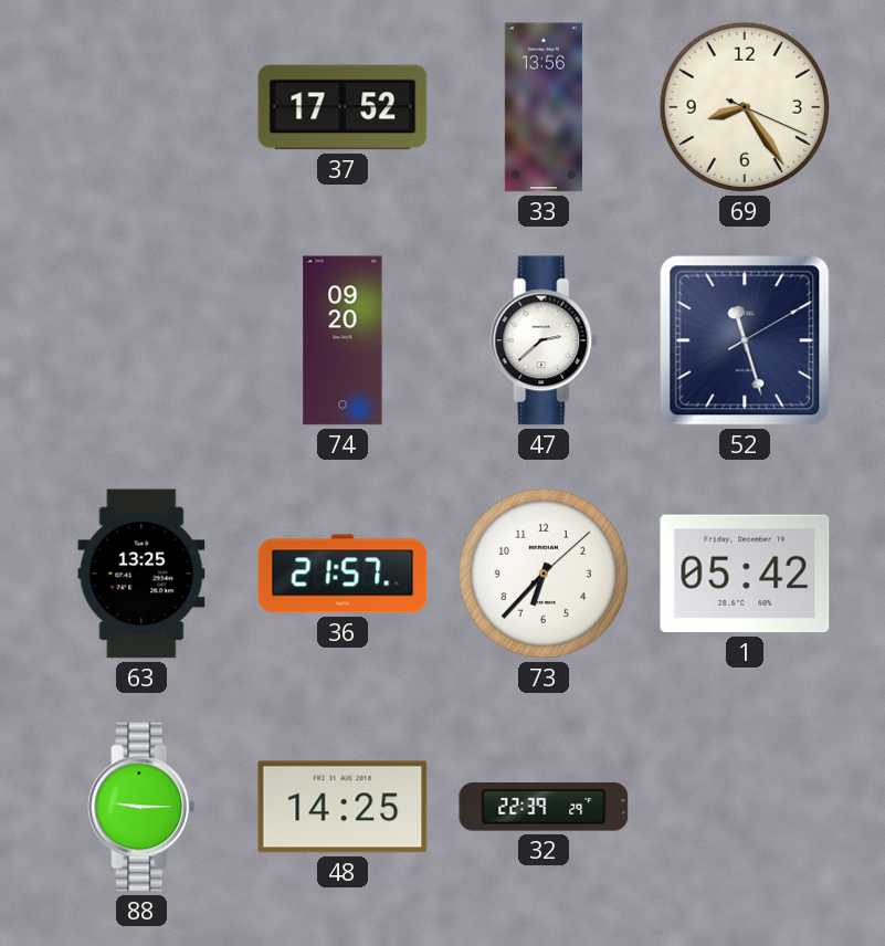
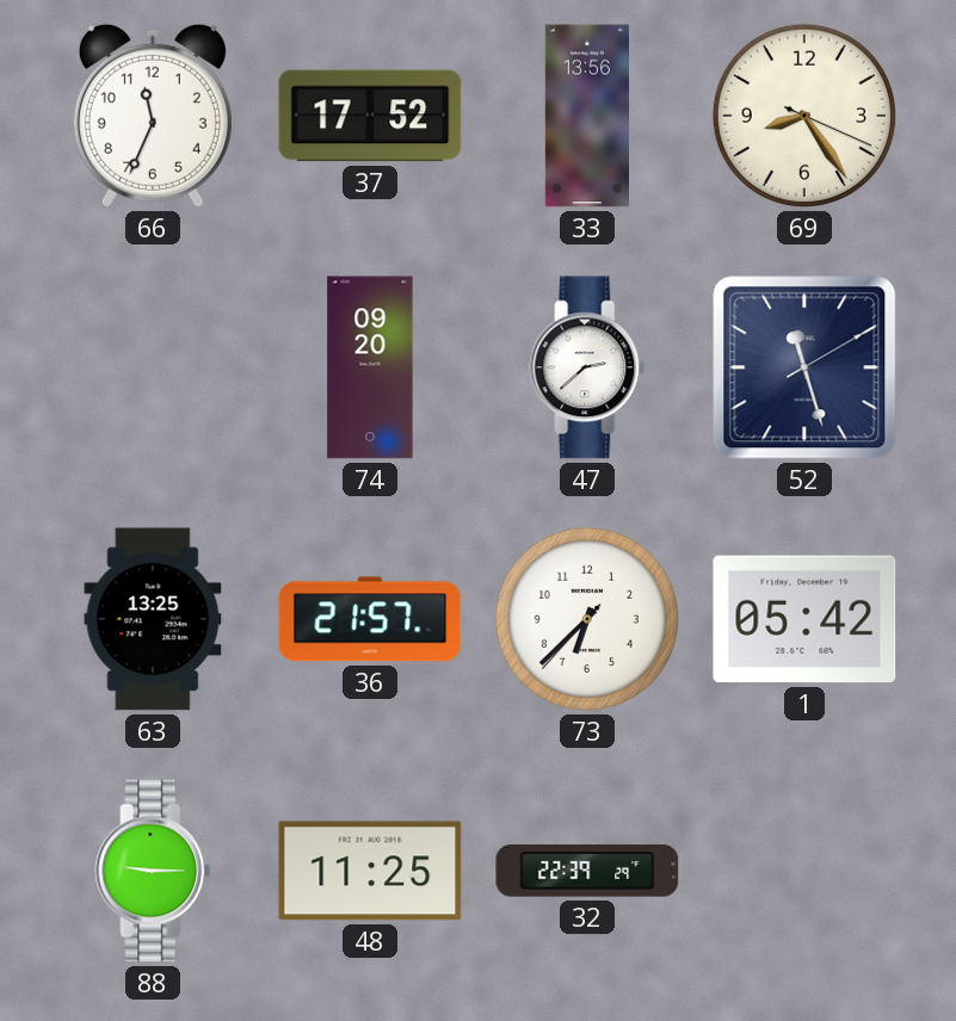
66: none -> 11:34
73: 6:37:08 -> 6:37:37
48: 14:25 -> 11:25
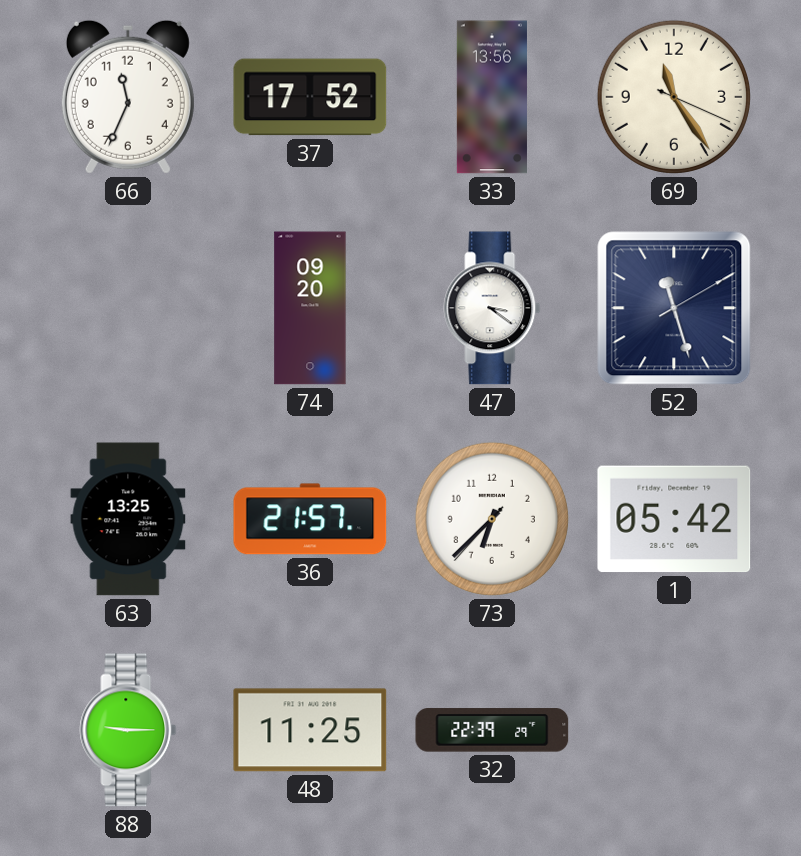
69: 8:24 -> 11:24
47: 2:38 -> 3:21
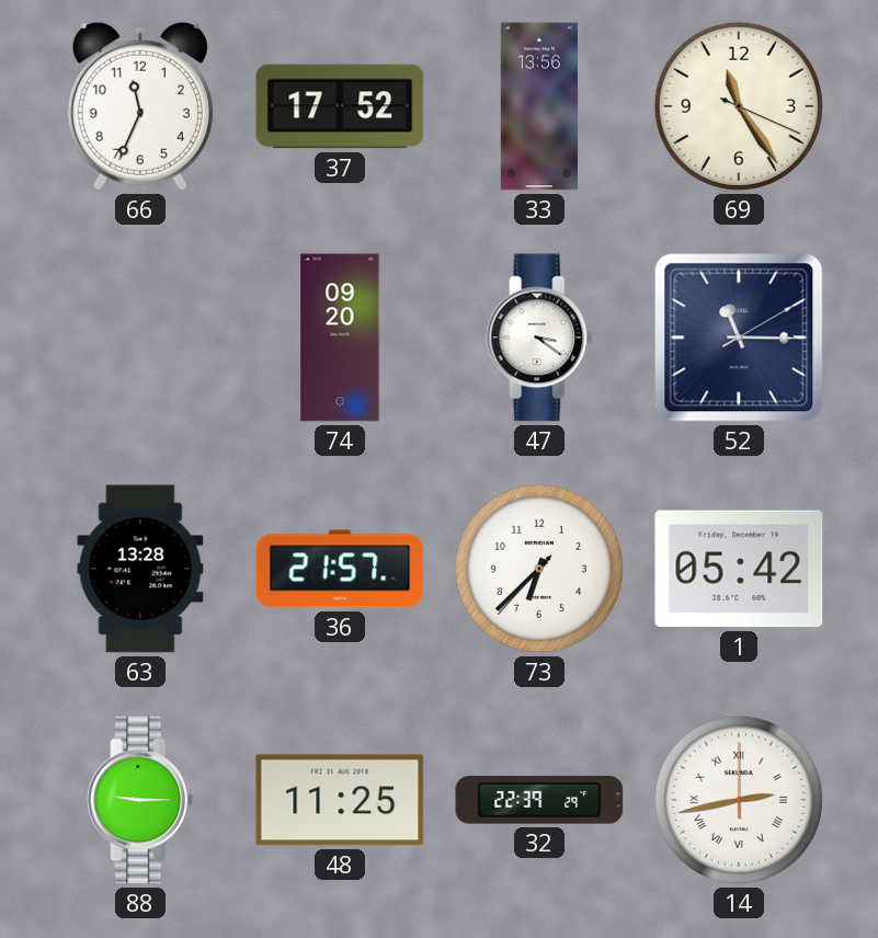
52: 11:27 -> 11:15
63: 13:25 -> 13:28
14: none -> 2:43
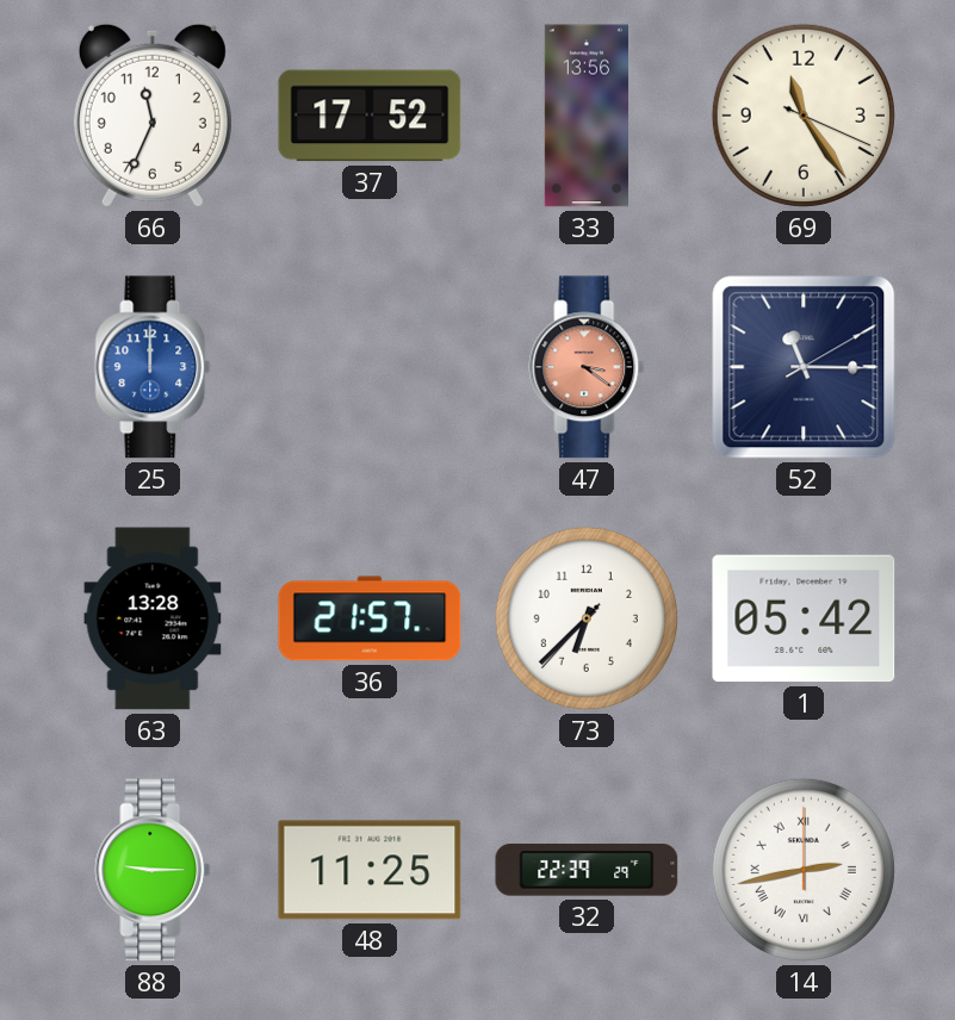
25: none -> 12:00
74: 09:20 -> none
47 dial: white -> salmon
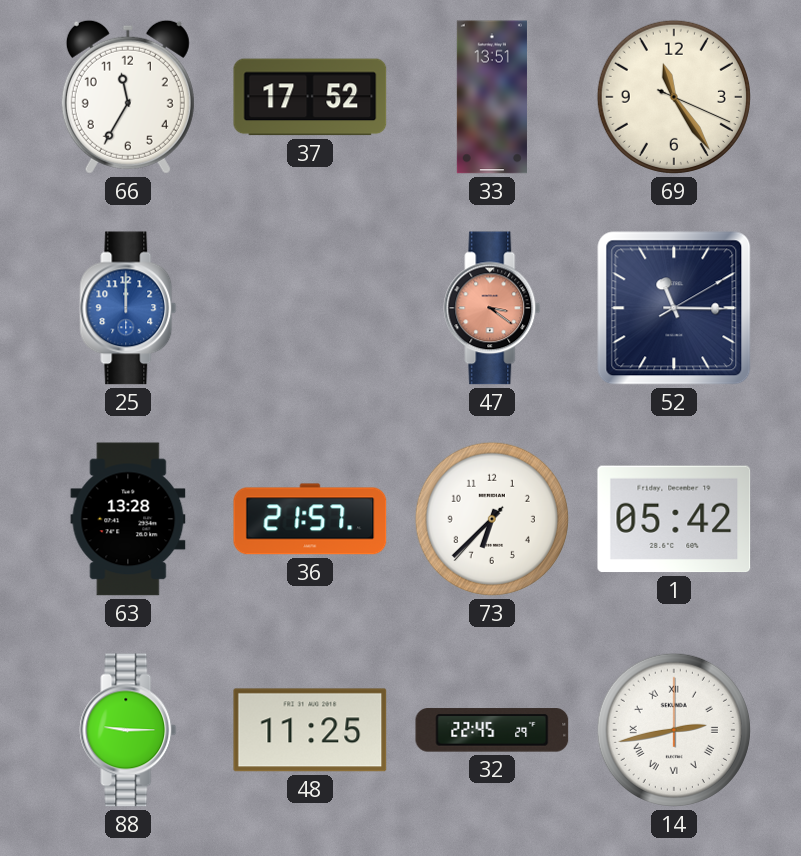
66: 11:34 -> 11:35
33: 13:56 -> 13:51
32: 22:39 -> 22:45
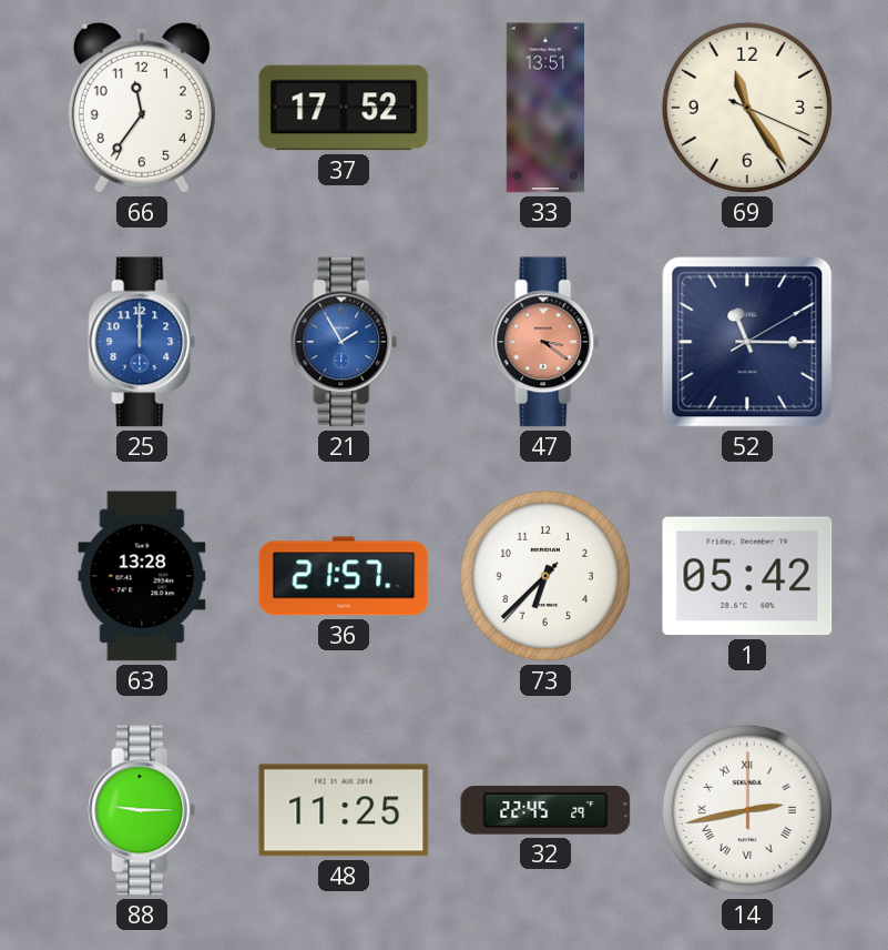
66: 11:35 -> 11:36
21: none -> 1:55
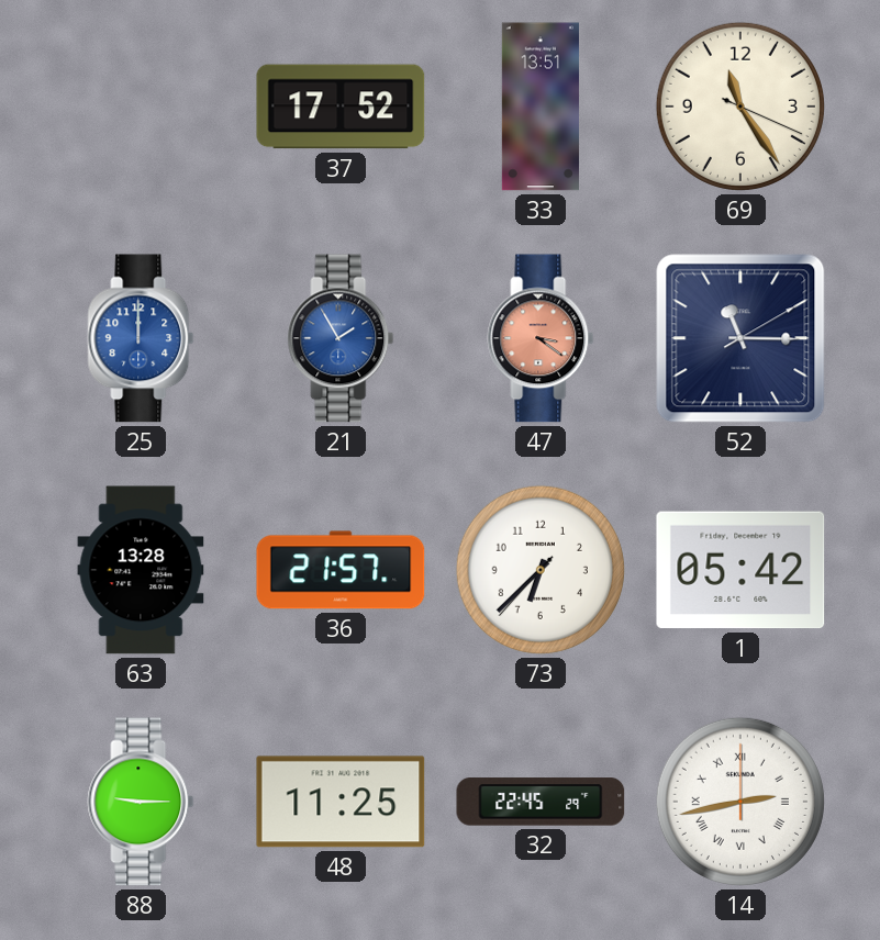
66: 11:36 -> none
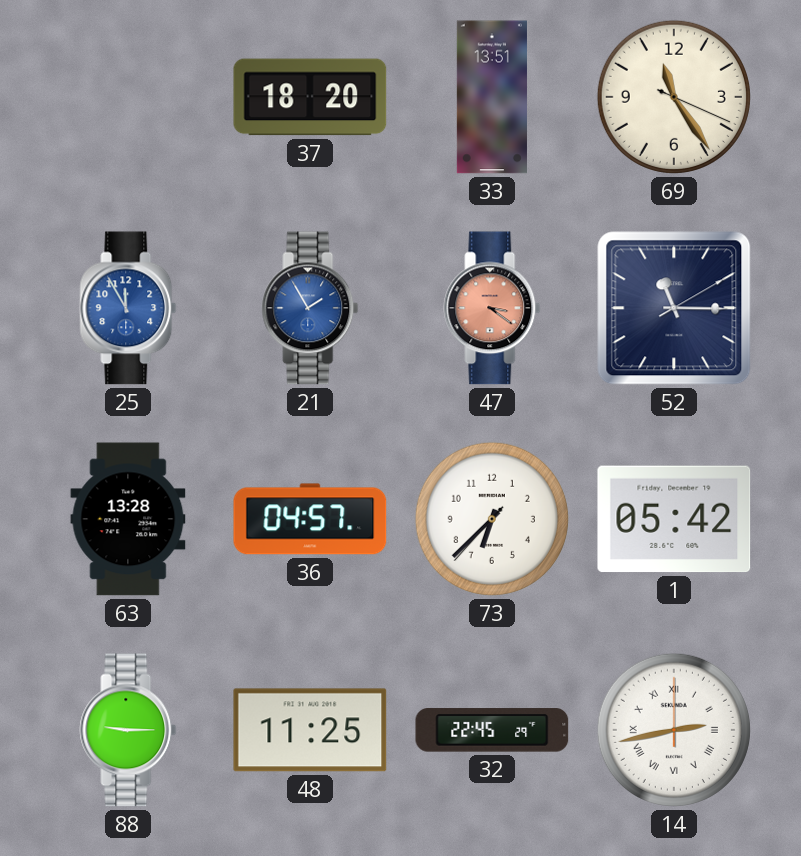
37: 17:52 -> 18:20
25: 12:00 -> 11:55
36: 21:57 -> 04:57
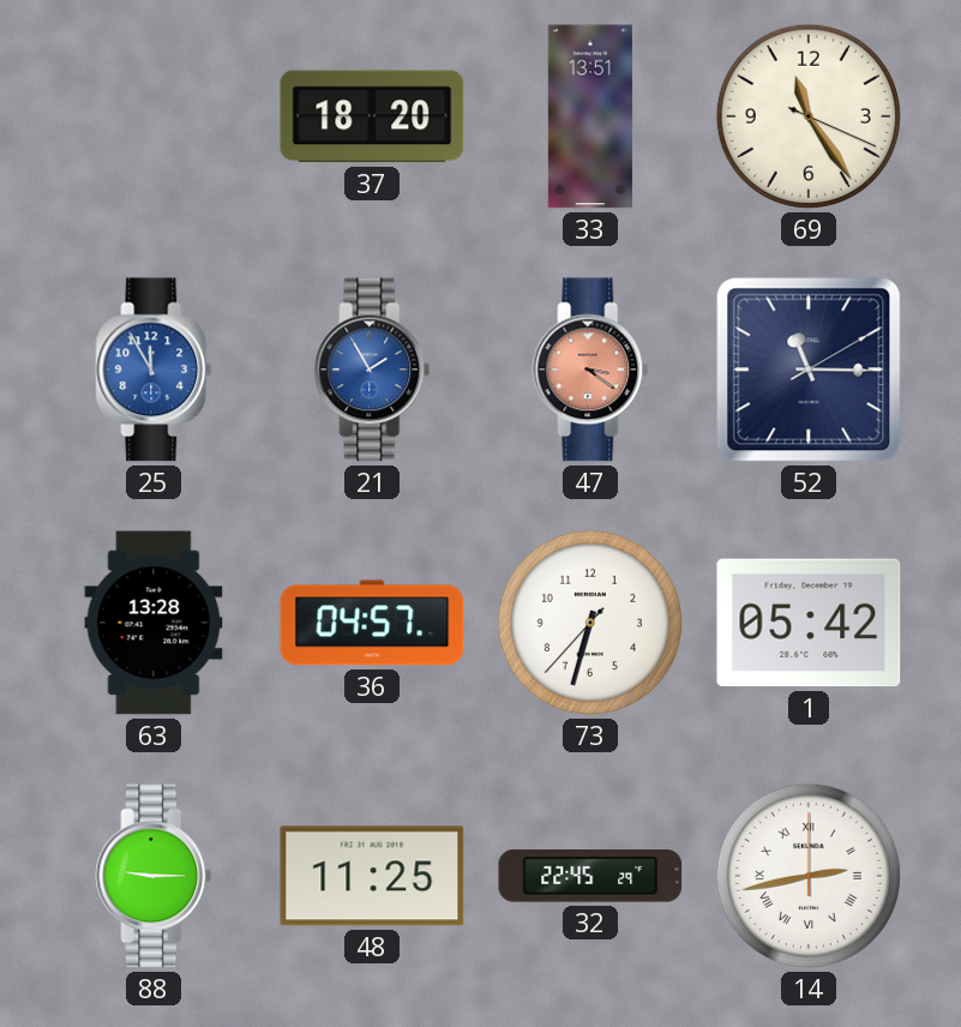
73: 6:37 -> 6:32
